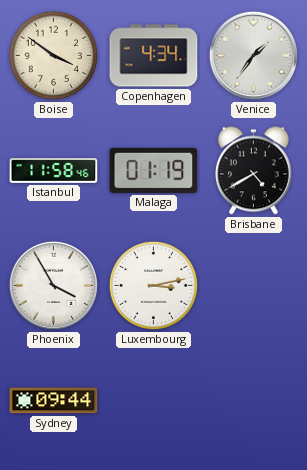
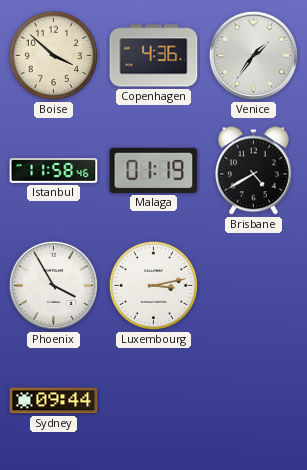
Boise: 3:51 -> 3:52
Copenhagen: 4:34 -> 4:36
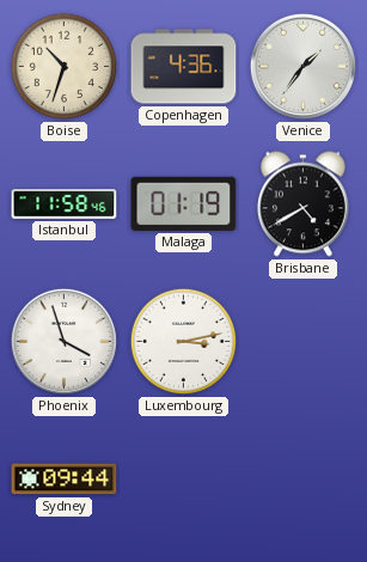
Boise: 3:52 -> 10:33
Phoenix: 3:55 -> 3:57
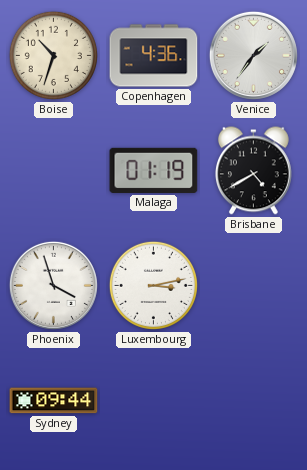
Istanbul: 11:58 -> none
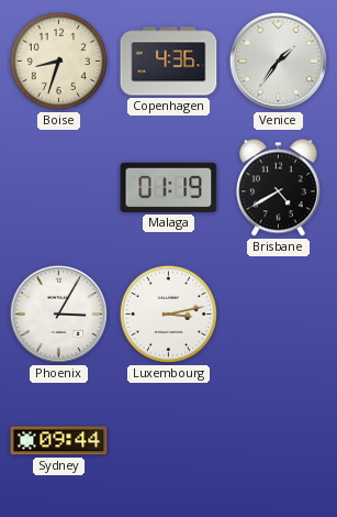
Boise: 10:33 -> 8:33
Phoenix: 3:57 -> 3:05
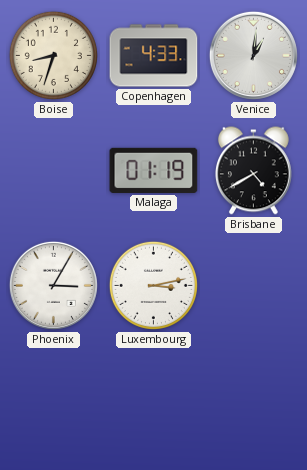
Copenhagen: 4:36 -> 4:33
Venice: 1:36 -> 1:01
Sydney: 09:44 -> none
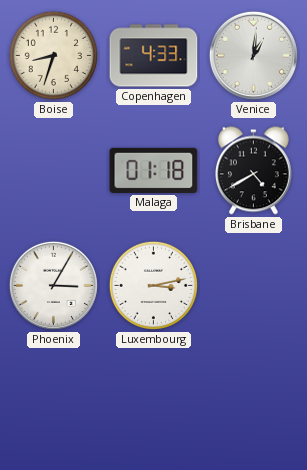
Malaga: 01:19 -> 01:18
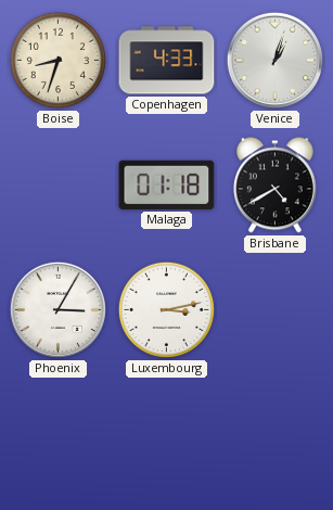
Venice: 1:01 -> 1:03
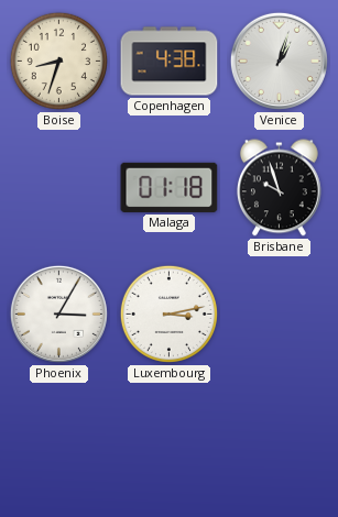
Copenhagen: 4:33 -> 4:38
Brisbane: 4:40 -> 9:57
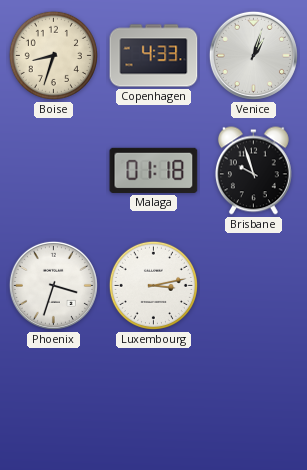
Copenhagen: 4:38 -> 4:33
Phoenix: 3:05 -> 3:33
